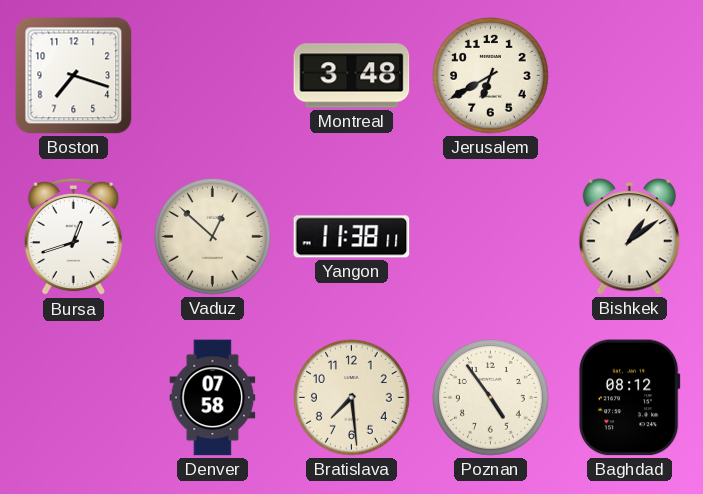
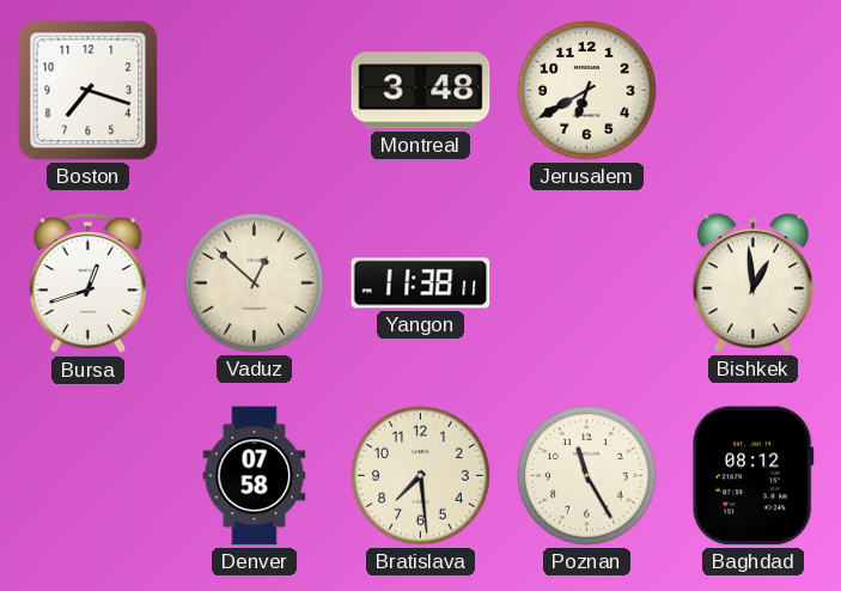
Bishkek: 1:09 -> 12:59
Poznan: 4:54 -> 11:25
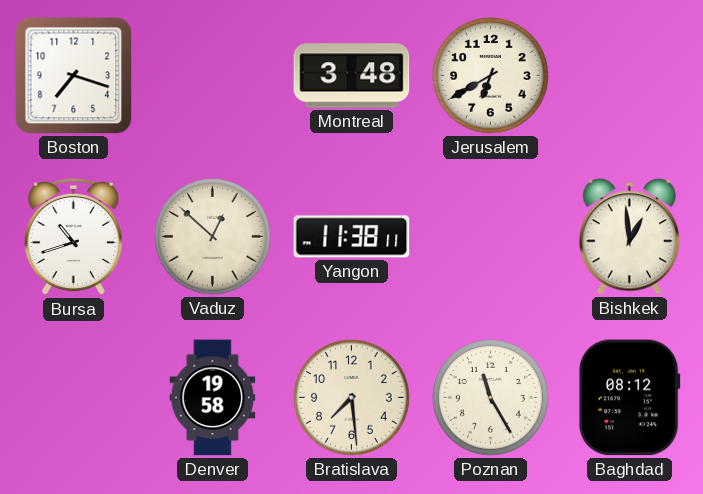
Bursa: 12:42 -> 10:42
Denver: 07:58 -> 19:58
